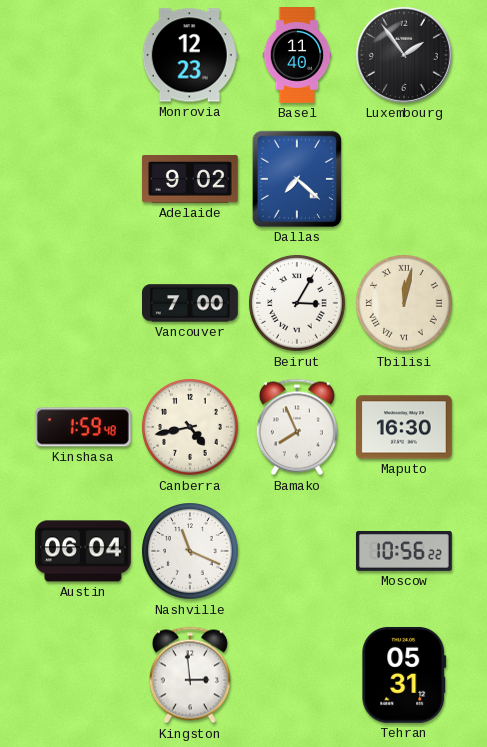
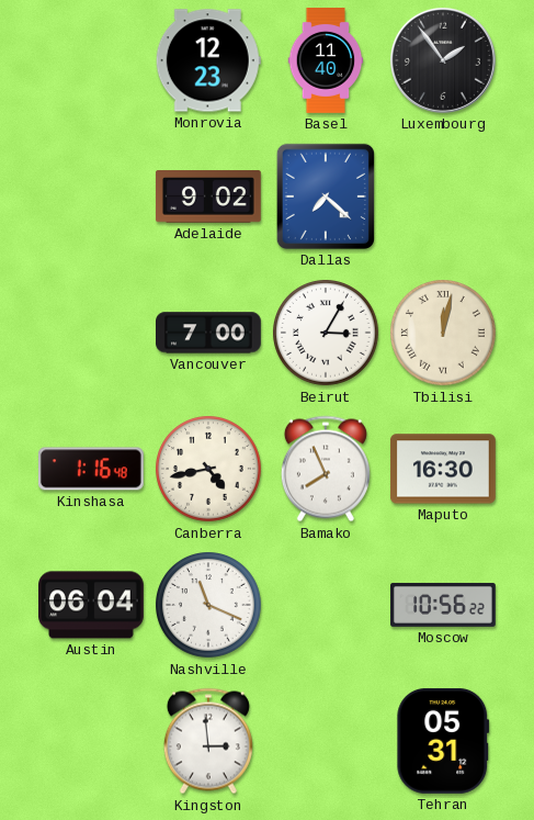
Kinshasa: 1:59 -> 1:16
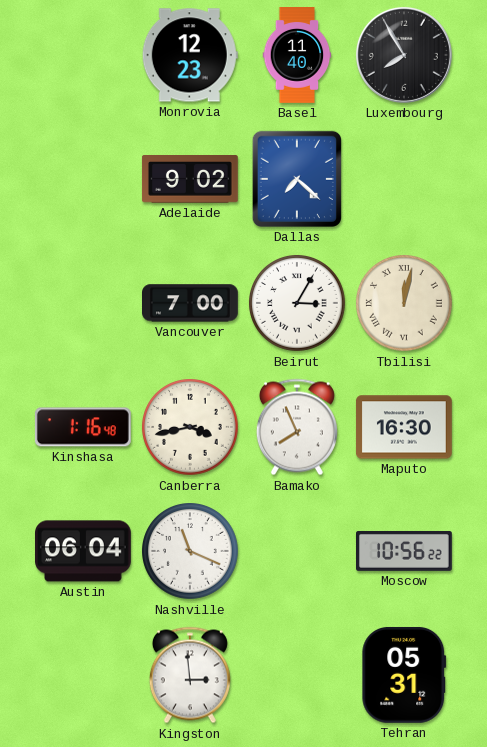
Luxembourg: 1:54 -> 7:55
Canberra: 4:43 -> 3:43
